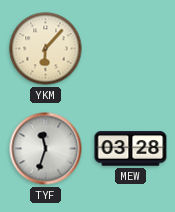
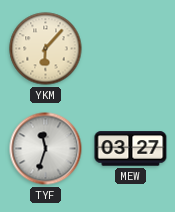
MEW: 03:28 -> 03:27
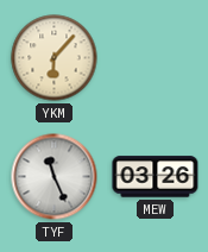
TYF: 11:33 -> 11:26
MEW: 03:27 -> 03:26
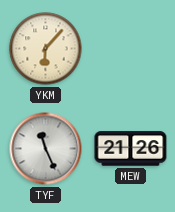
MEW: 03:26 -> 21:26
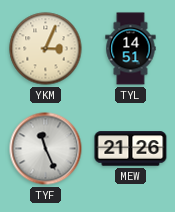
YKM: 6:07 -> 3:04
TYL: none -> 14:51
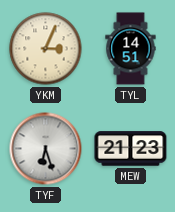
TYF: 11:26 -> 6:27
MEW: 21:26 -> 21:23
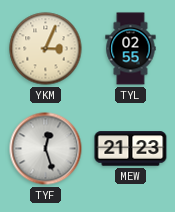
TYL: 14:51 -> 02:55
TYF: 6:27 -> 12:27
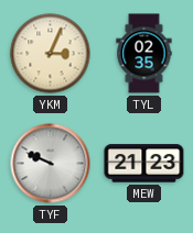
TYL: 02:55 -> 02:35
TYF: 12:27 -> 9:49
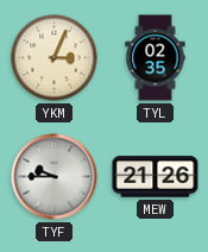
TYF: 9:49 -> 9:45
MEW: 21:23 -> 21:26
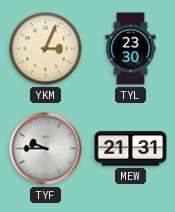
TYL: 02:35 -> 23:30
MEW: 21:26 -> 21:31
